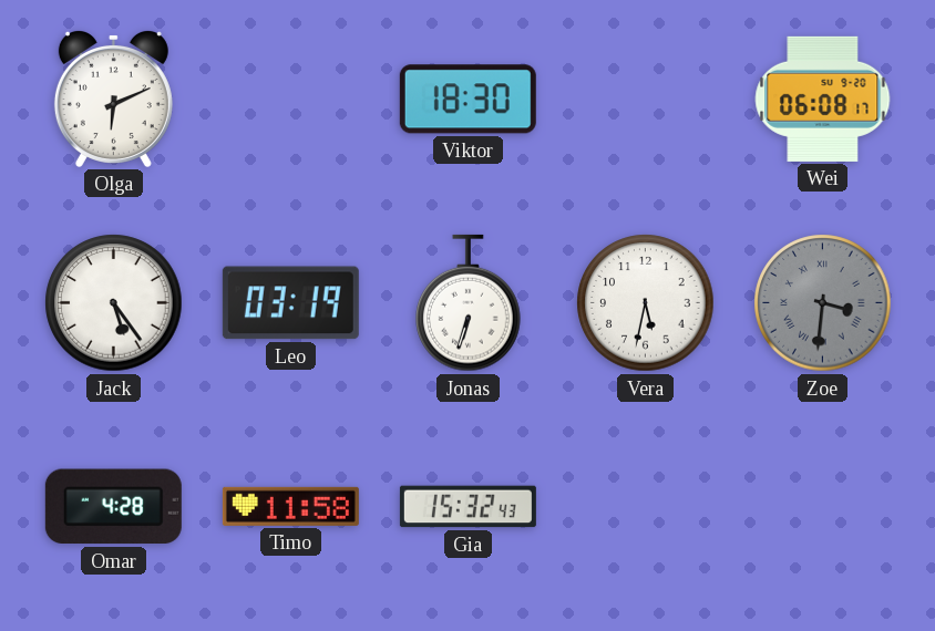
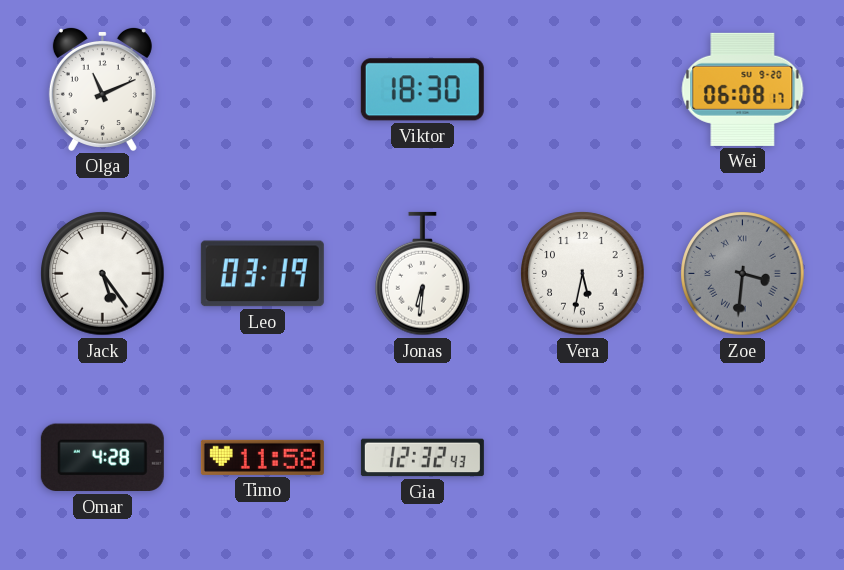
Olga: 6:11 -> 11:11
Jonas: 6:33 -> 6:31
Gia: 15:32 -> 12:32
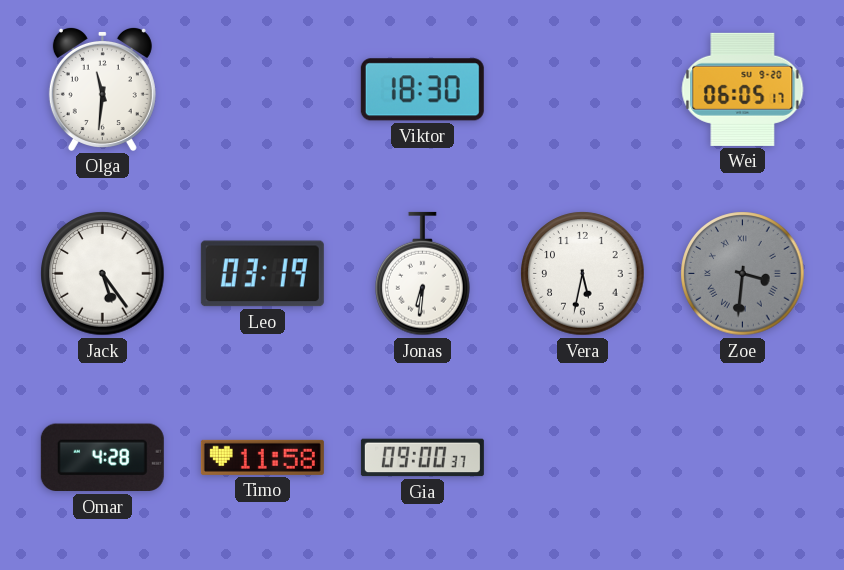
Olga: 11:11 -> 11:31
Wei: 06:08 -> 06:05
Gia: 12:32 -> 09:00
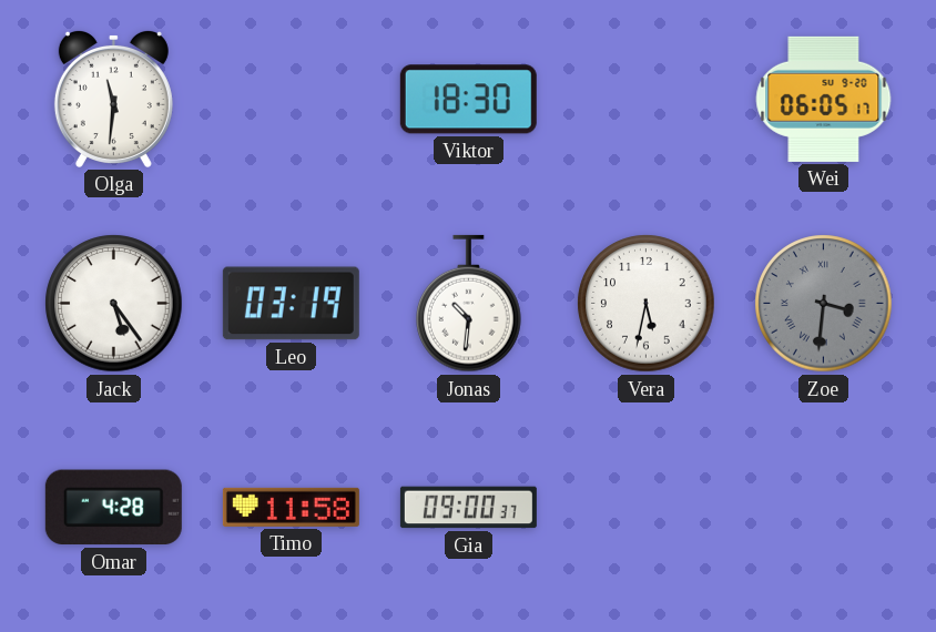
Jonas: 6:31 -> 10:31
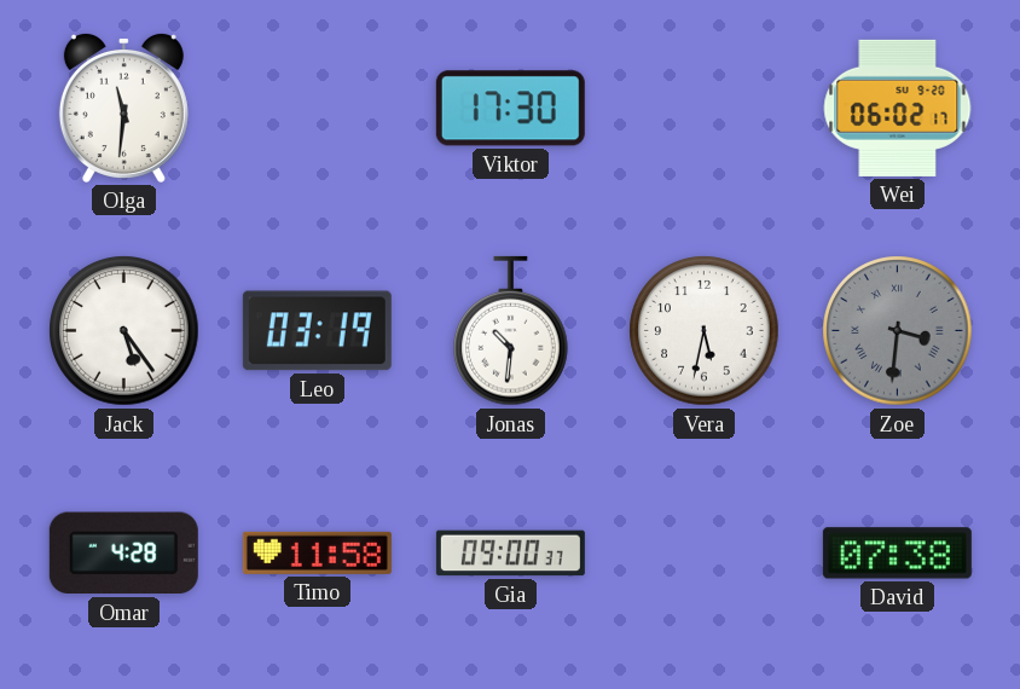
Viktor: 18:30 -> 17:30
Wei: 06:05 -> 06:02
David: none -> 07:38
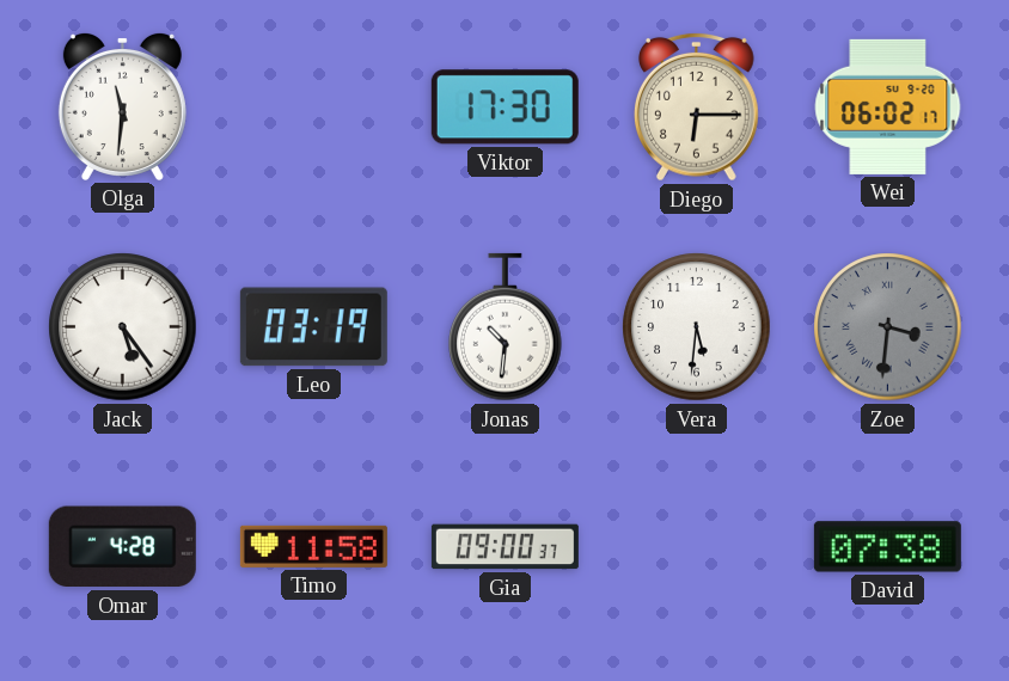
Diego: none -> 6:15
Vera: 5:32 -> 5:31
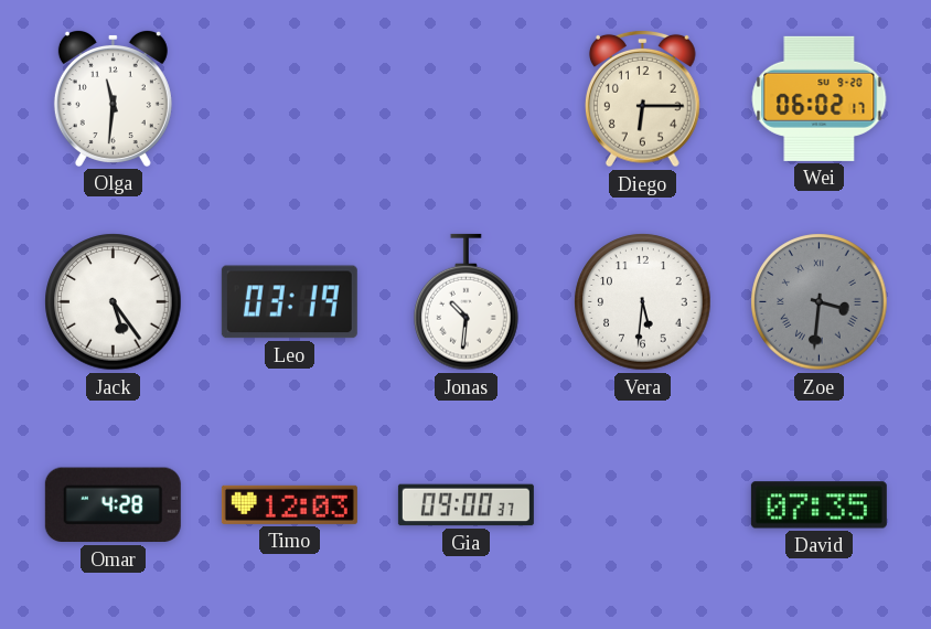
Viktor: 17:30 -> none
Timo: 11:58 -> 12:03
David: 07:38 -> 07:35
